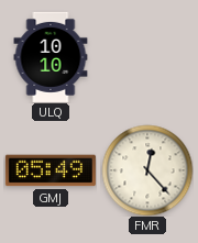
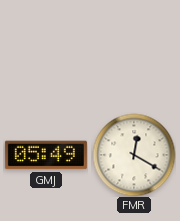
ULQ: 10:10 -> none
FMR: 12:23 -> 12:20
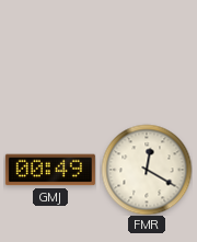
GMJ: 05:49 -> 00:49
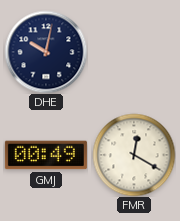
DHE: none -> 10:02
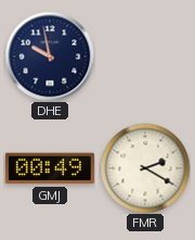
DHE: 10:02 -> 9:58
FMR: 12:20 -> 2:20
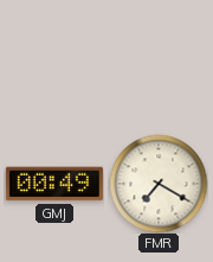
DHE: 9:58 -> none
FMR: 2:20 -> 7:20
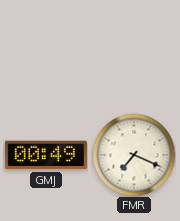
FMR: 7:20 -> 7:19
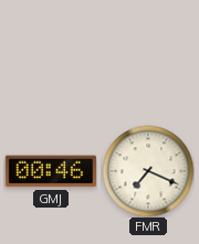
GMJ: 00:49 -> 00:46
